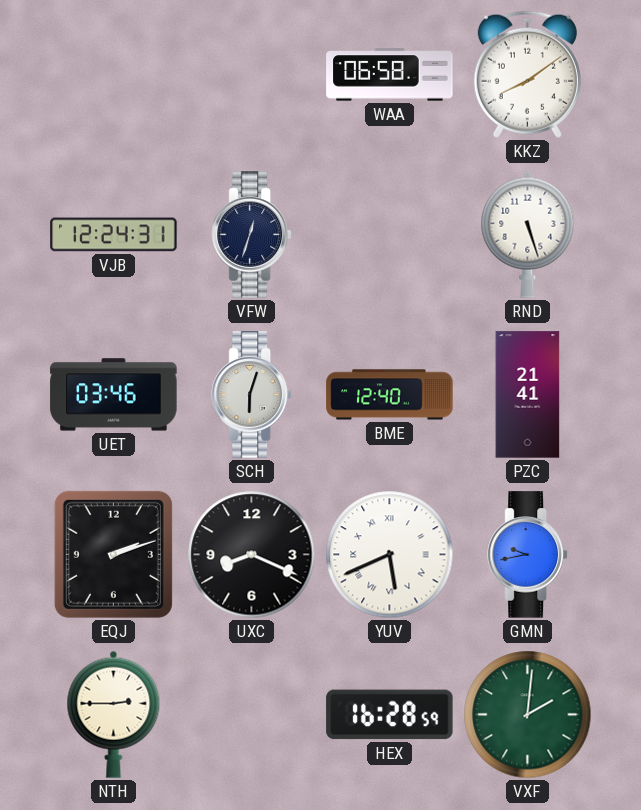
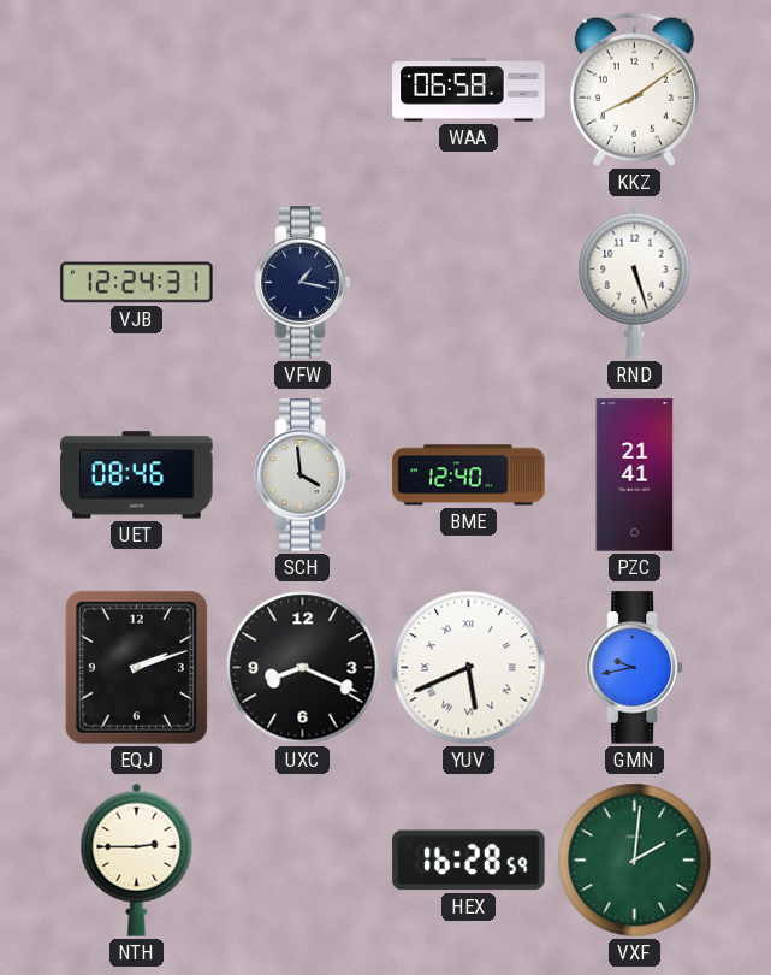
VFW: 12:33 -> 1:17
UET: 03:46 -> 08:46
SCH: 6:03 -> 3:59
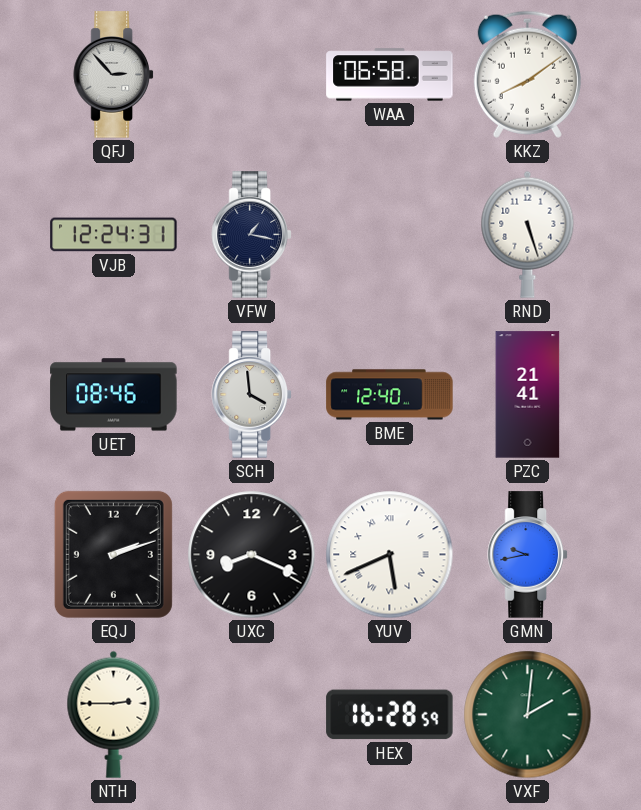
QFJ: none -> 2:53
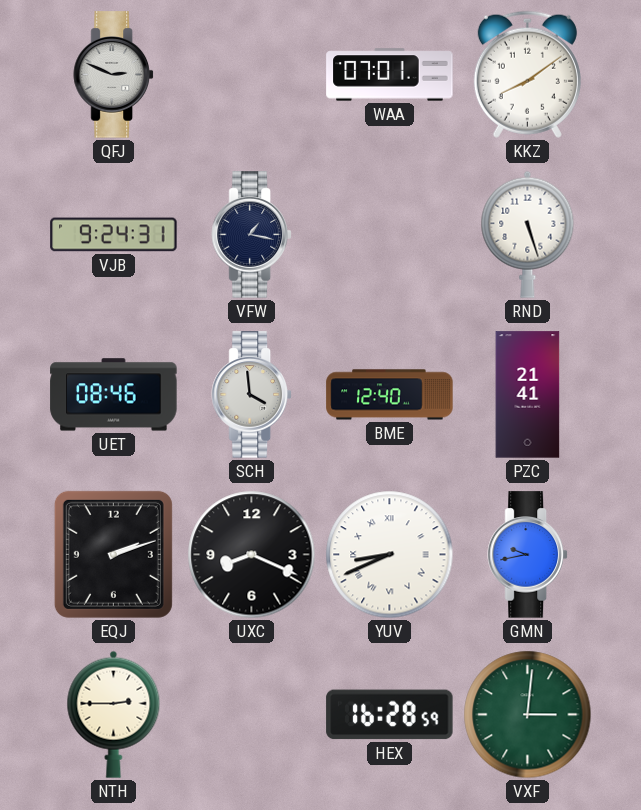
QFJ: 2:53 -> 2:49
WAA: 06:58 -> 07:01
VJB: 12:24 -> 9:24
YUV: 5:41 -> 8:41
VXF: 2:01 -> 3:01
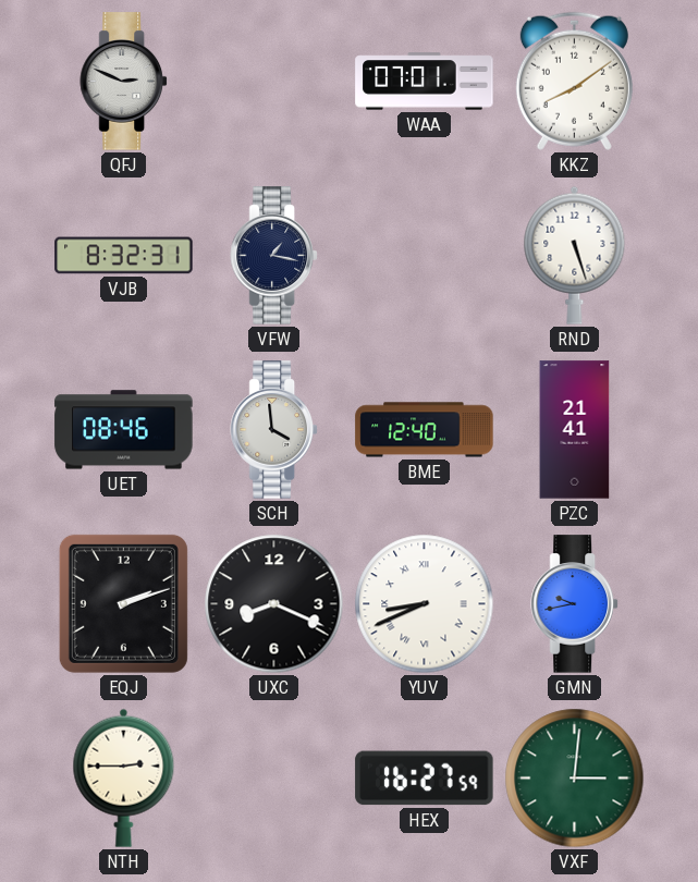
VJB: 9:24 -> 8:32
HEX: 16:28 -> 16:27
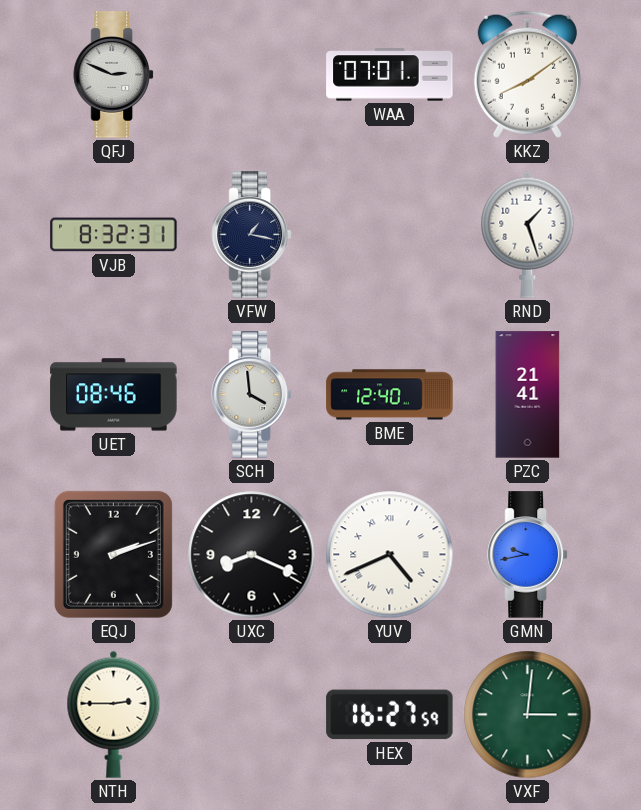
RND: 5:27 -> 1:27
YUV: 8:41 -> 4:41
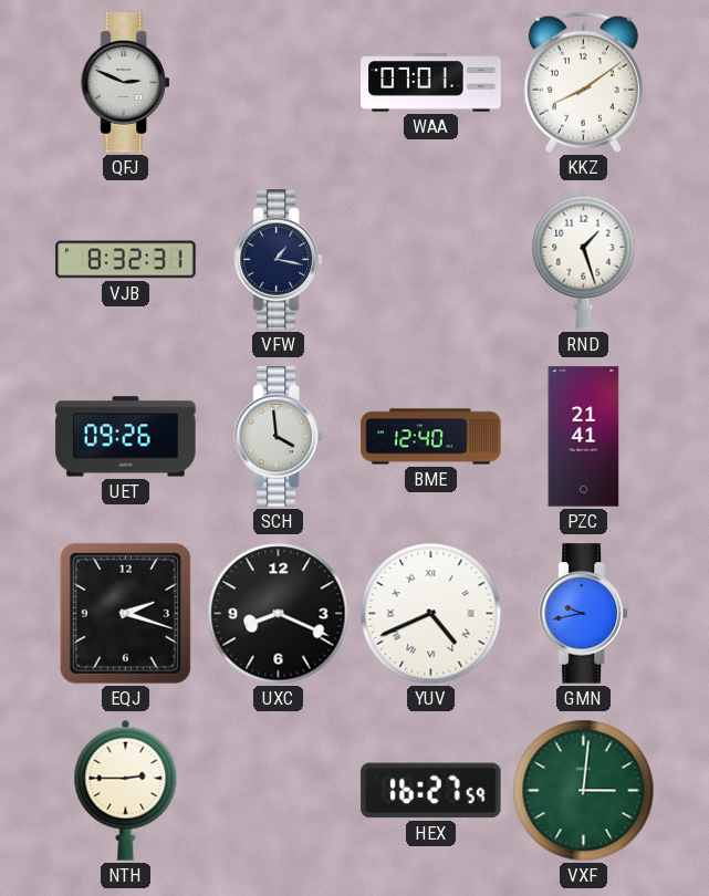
UET: 08:46 -> 09:26
EQJ: 2:12 -> 2:18
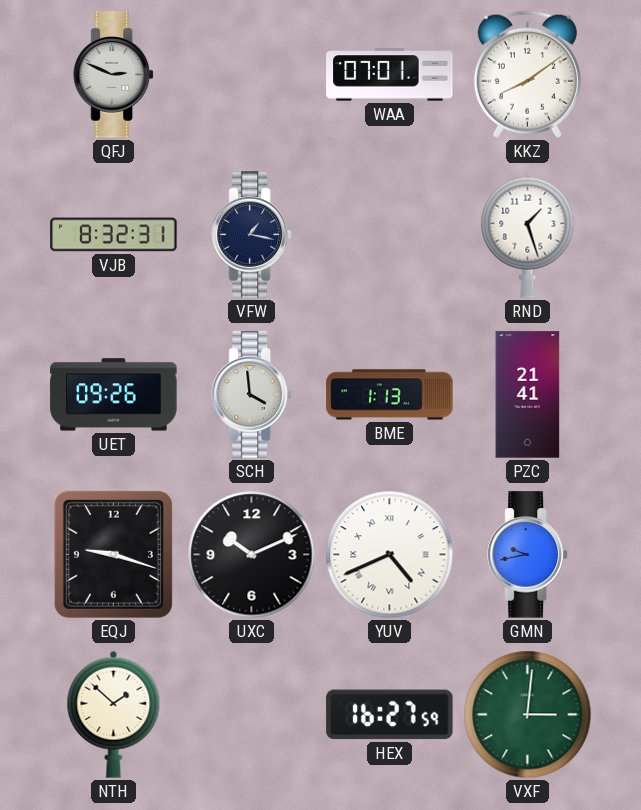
BME: 12:40 -> 1:13
EQJ: 2:18 -> 9:18
UXC: 8:19 -> 10:11
NTH: 2:45 -> 1:52
